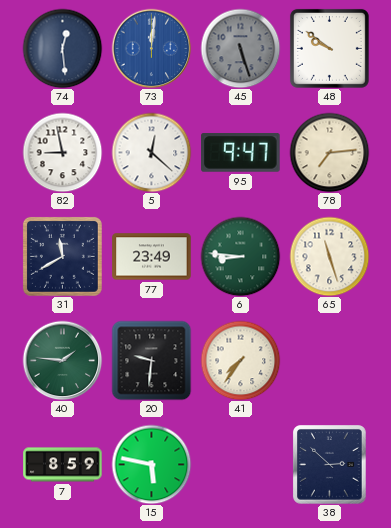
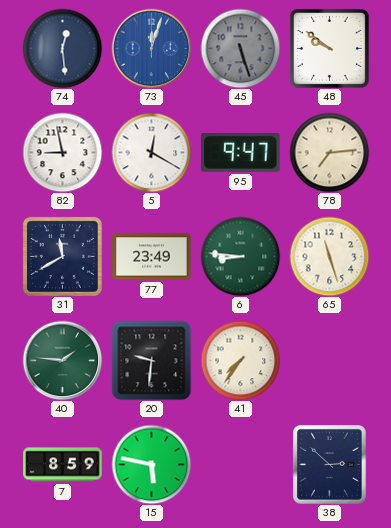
73: 12:01 -> 12:03
5: 12:22 -> 12:20
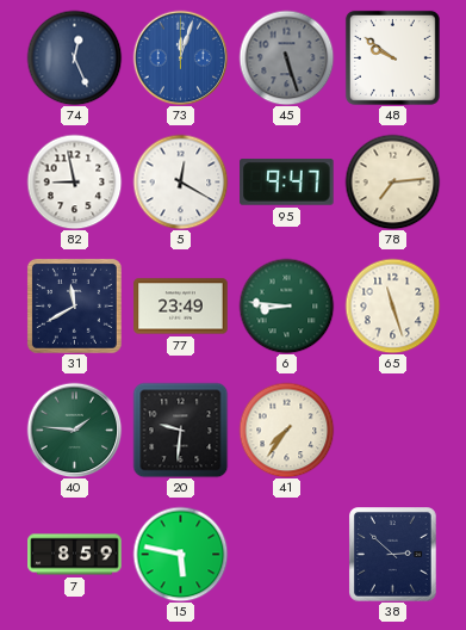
74: 12:29 -> 12:26
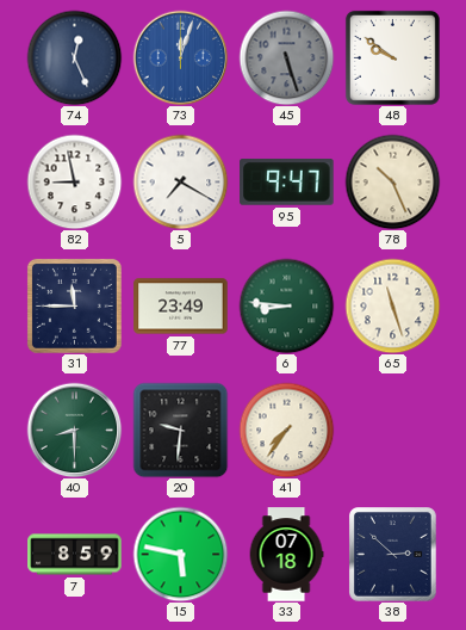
5: 12:20 -> 7:20
78: 7:14 -> 10:26
31: 11:40 -> 11:45
40: 1:46 -> 8:30
33: none -> 07:18
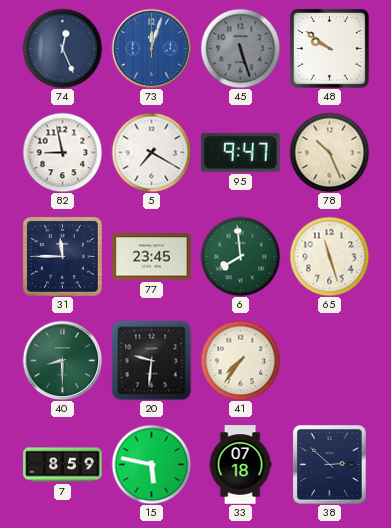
77: 23:49 -> 23:45
6: 8:46 -> 7:59
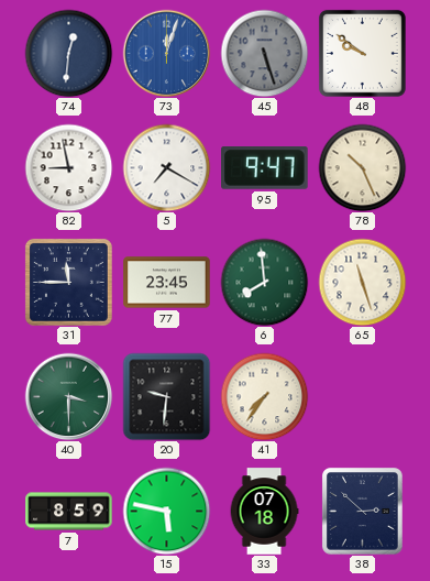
74: 12:26 -> 12:31
40: 8:30 -> 3:30
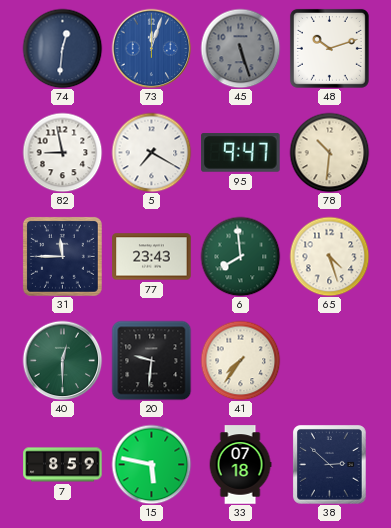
48: 9:51 -> 10:12
78: 10:26 -> 10:31
77: 23:45 -> 23:43
65: 11:27 -> 4:27
40: 3:30 -> 12:30
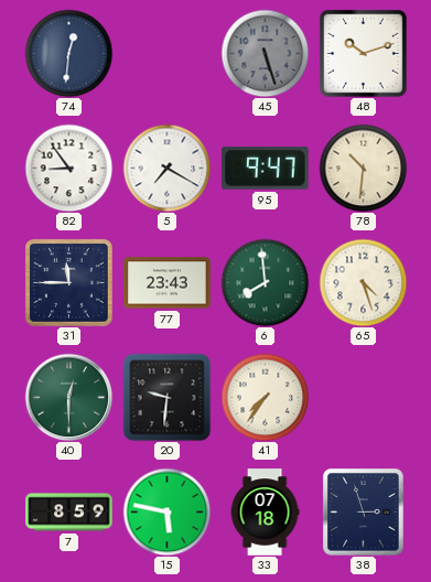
73: 12:03 -> none
82: 8:58 -> 8:54
38: 2:52 -> 2:57
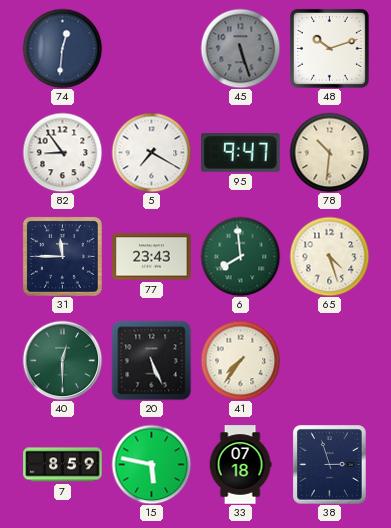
20: 9:31 -> 5:26
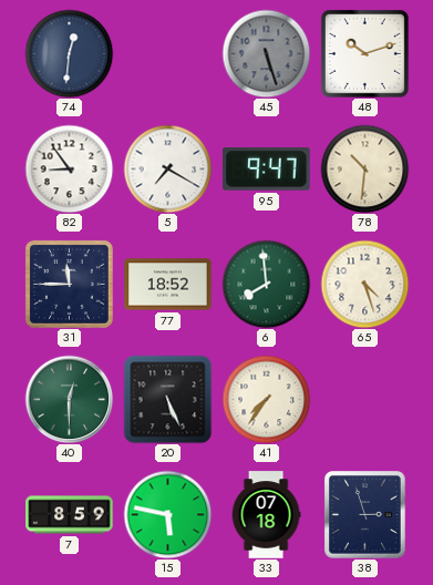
77: 23:43 -> 18:52
